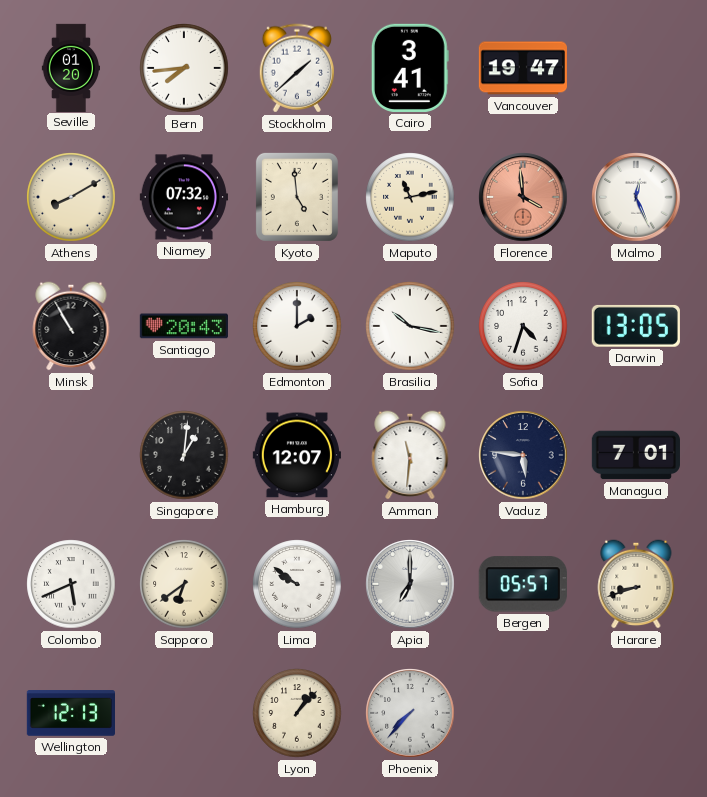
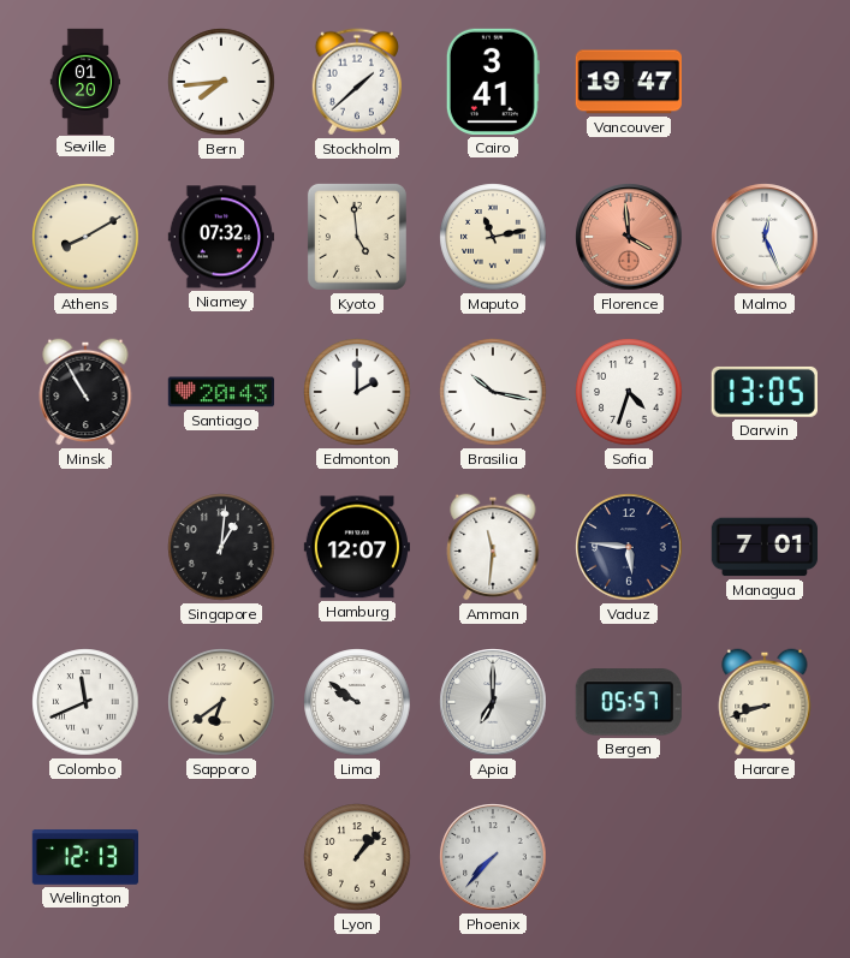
Colombo: 5:41 -> 11:41
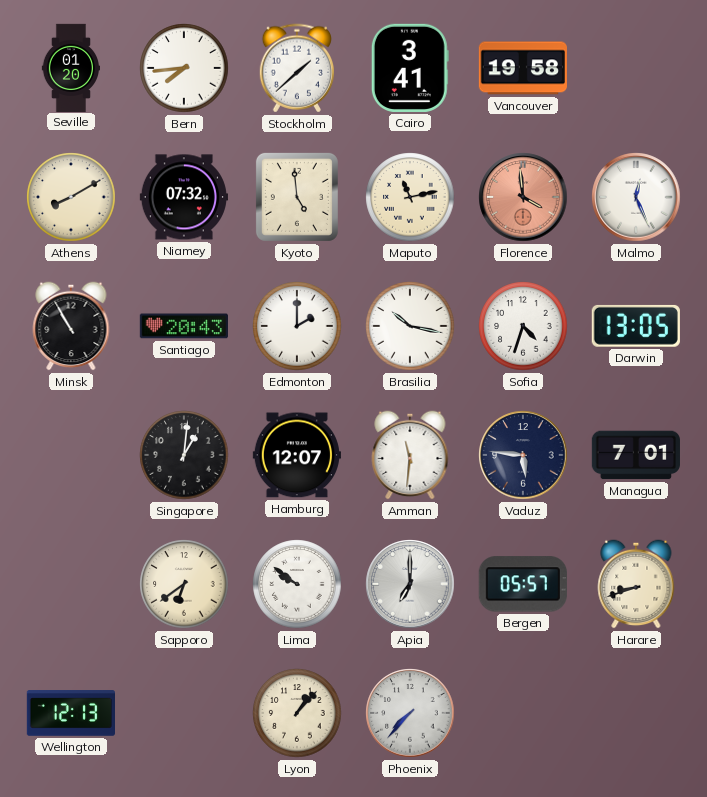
Vancouver: 19:47 -> 19:58
Colombo: 11:41 -> none
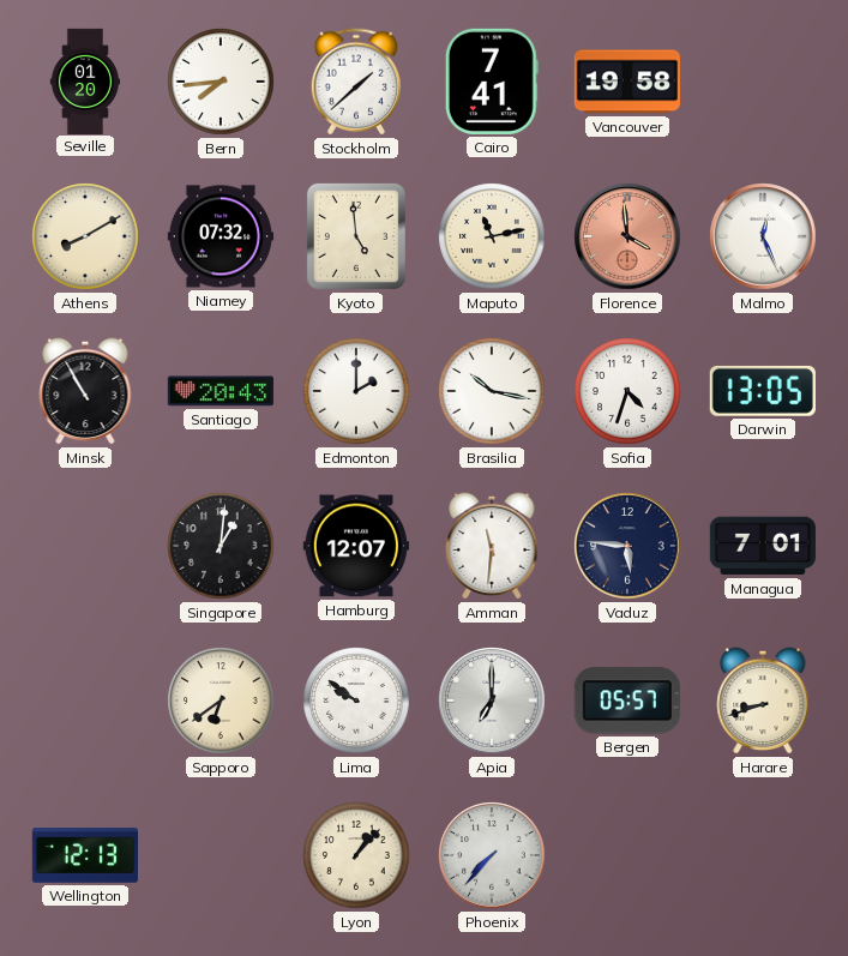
Cairo: 3:41 -> 7:41
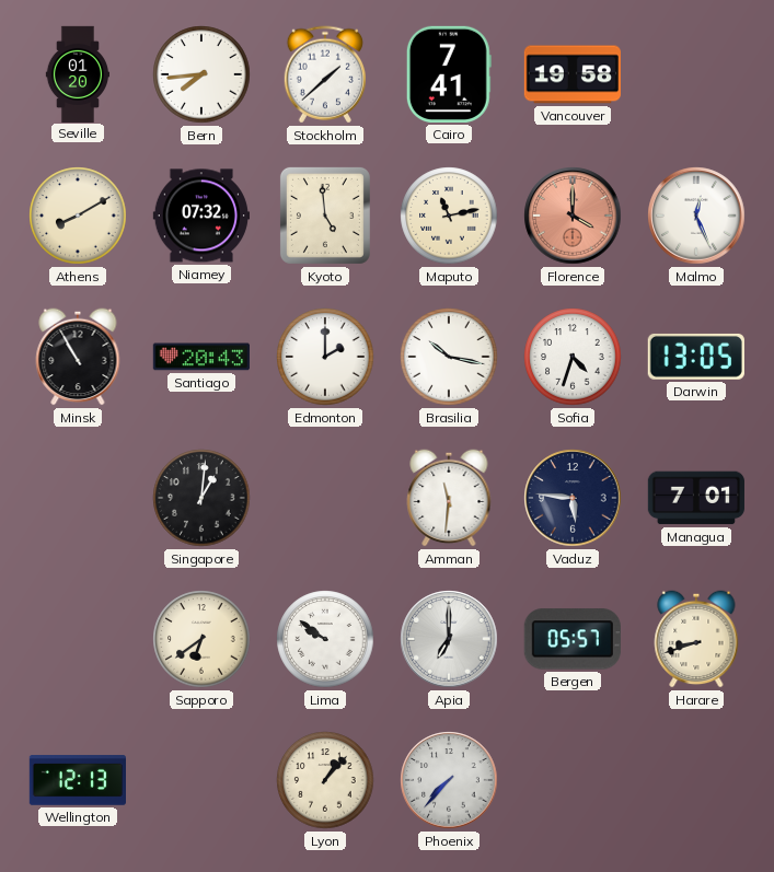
Florence: 3:59 -> 4:00
Hamburg: 12:07 -> none
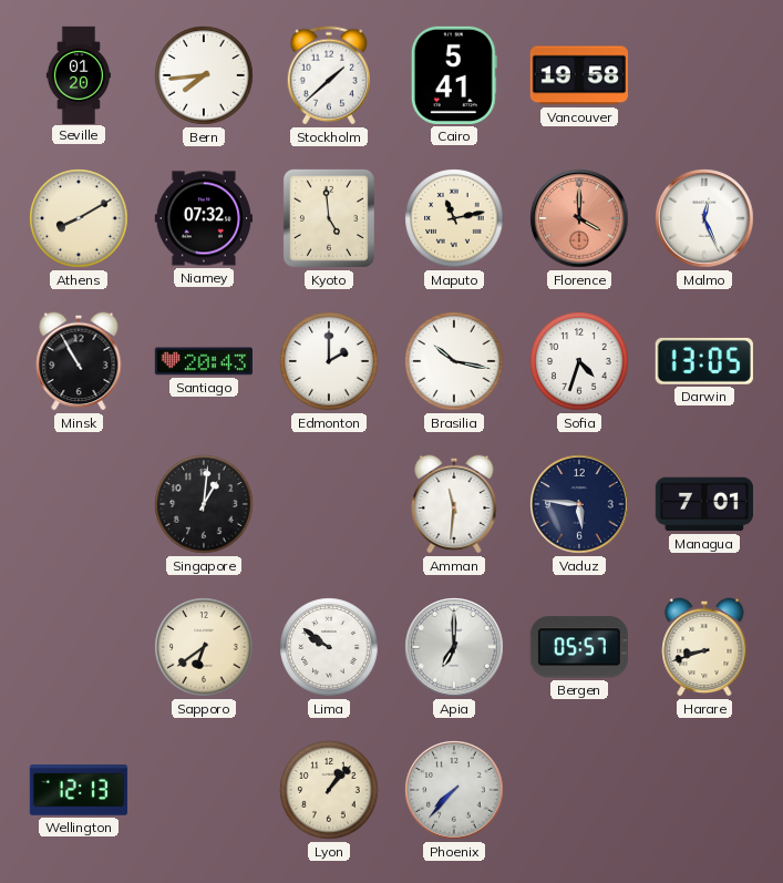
Cairo: 7:41 -> 5:41
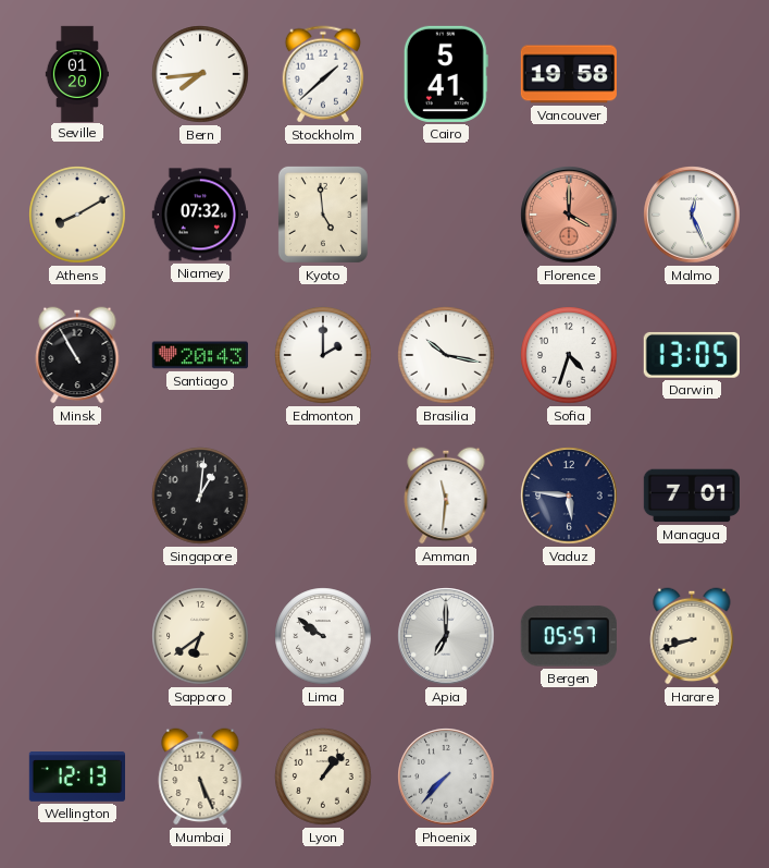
Maputo: 11:13 -> none
Mumbai: none -> 5:26
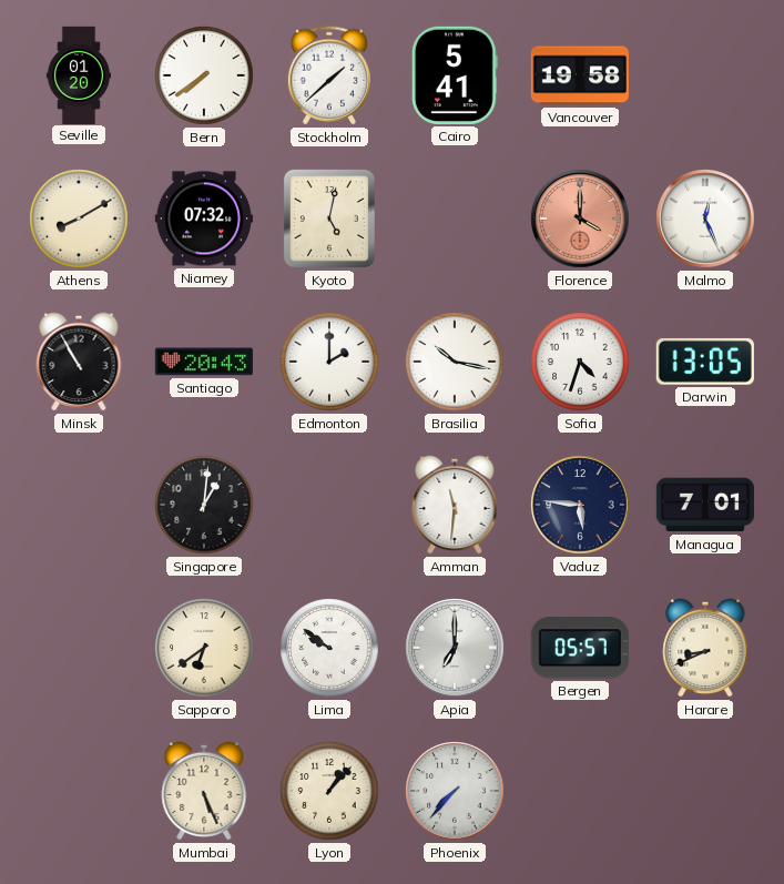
Bern: 7:44 -> 7:39
Kyoto: 4:59 -> 5:02
Harare: 8:42 -> 8:41
Wellington: 12:13 -> none
